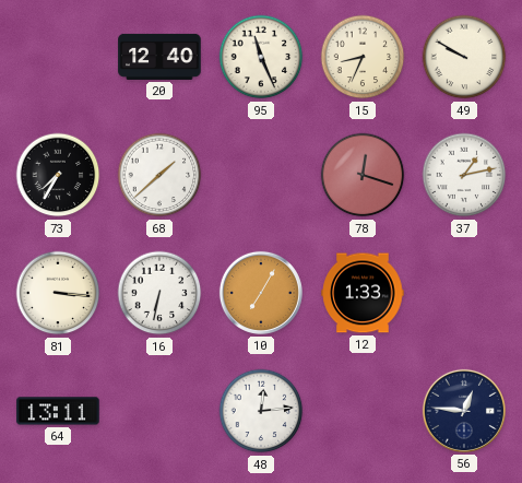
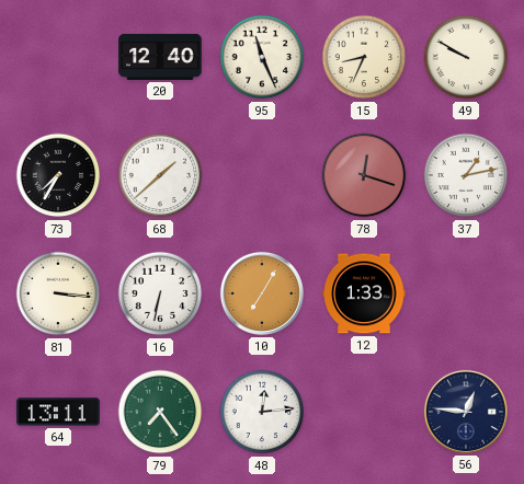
79: none -> 7:24
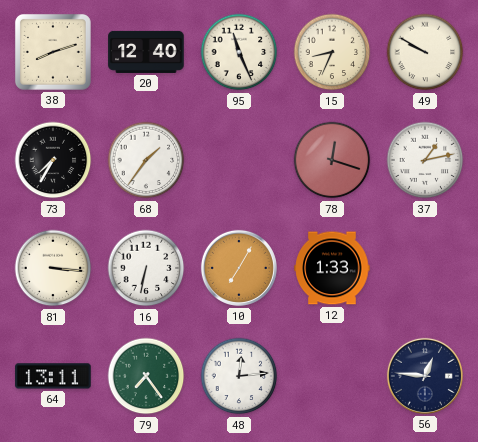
38: none -> 8:12
68: 1:38 -> 1:36
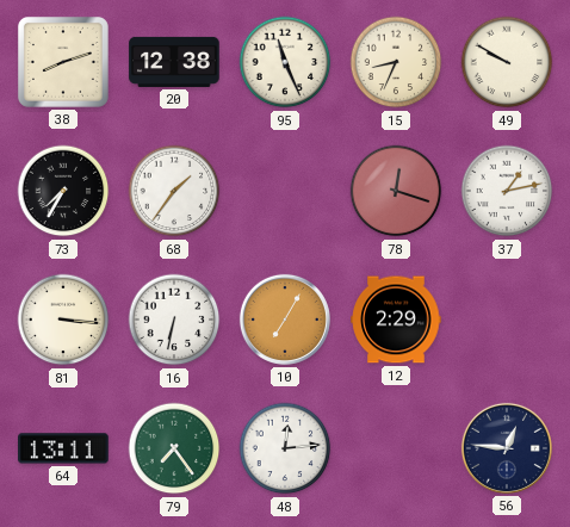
20: 12:40 -> 12:38
12: 1:33 -> 2:29
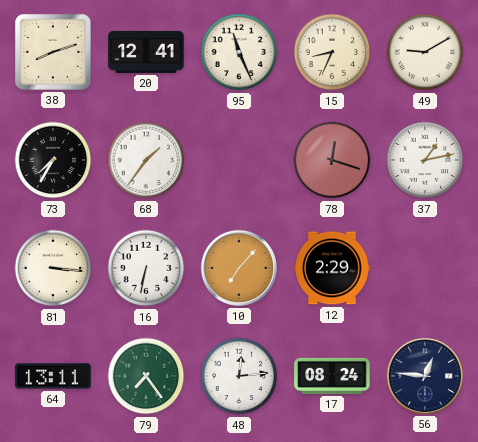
20: 12:38 -> 12:41
49: 9:50 -> 9:10
10: 7:05 -> 7:07
17: none -> 08:24
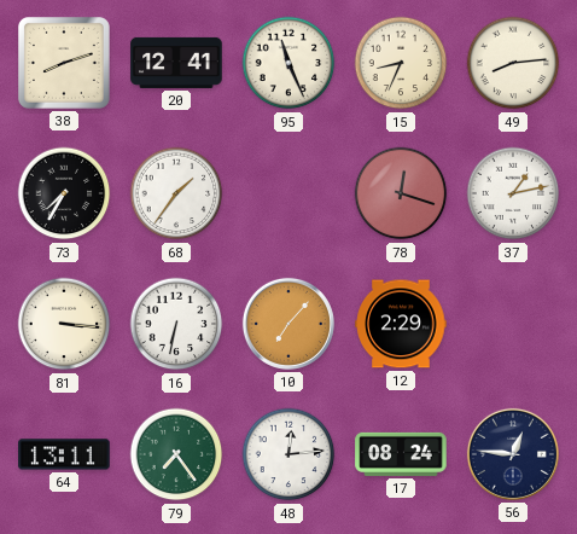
49: 9:10 -> 8:14
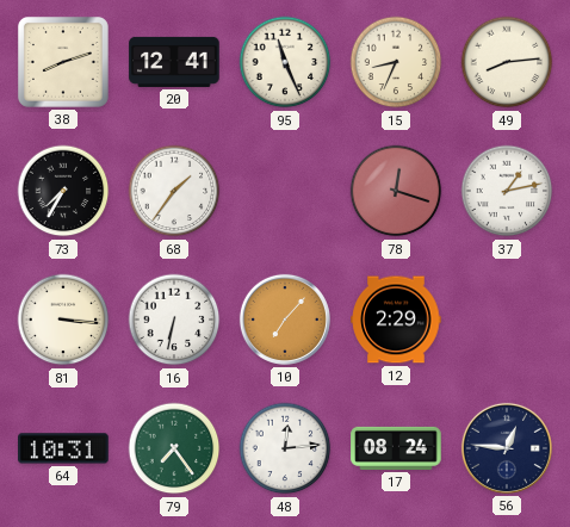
64: 13:11 -> 10:31
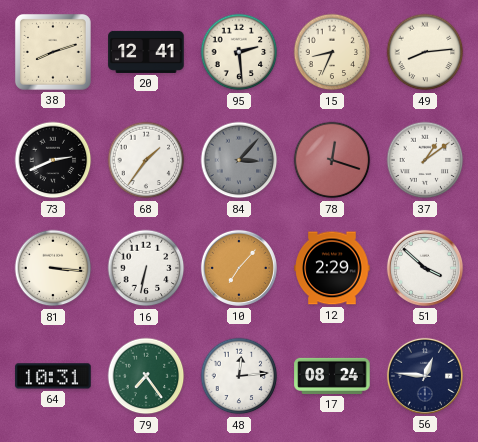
95: 11:26 -> 2:29
73: 7:35 -> 2:41
84: none -> 3:07
37: 1:13 -> 1:09
51: none -> 3:52
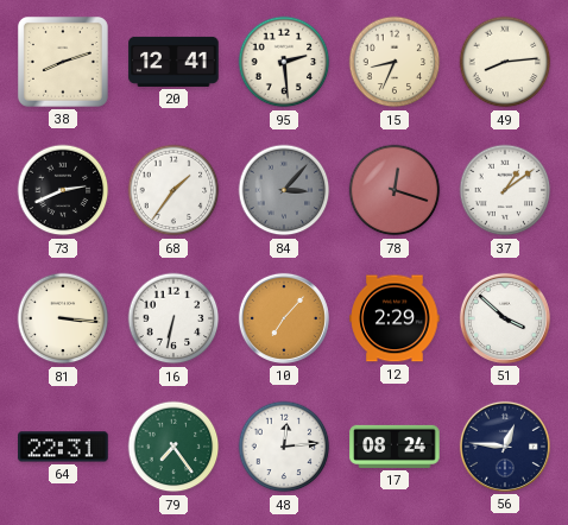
64: 10:31 -> 22:31
